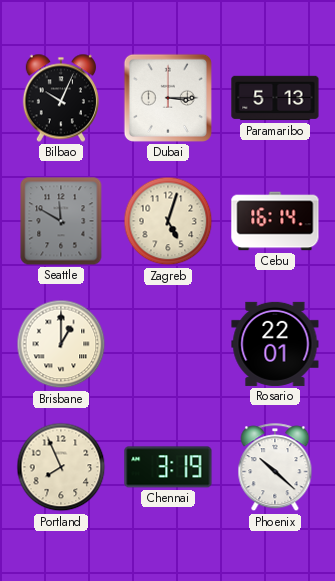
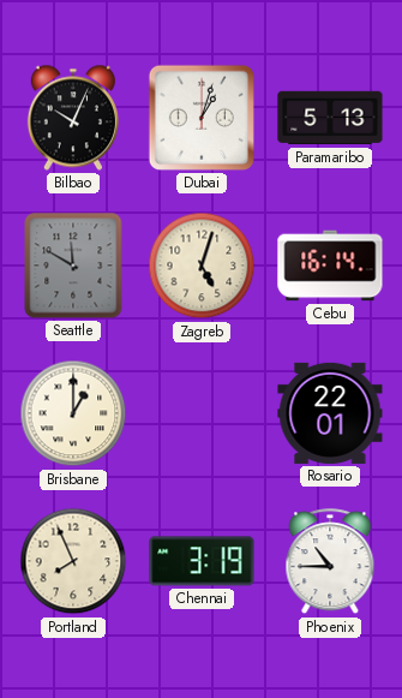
Dubai: 3:15 -> 1:03
Phoenix: 10:22 -> 10:45
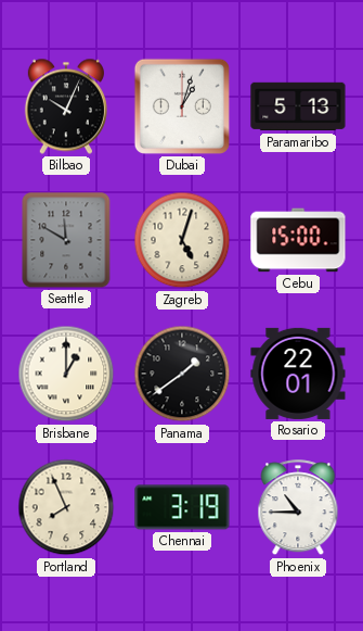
Cebu: 16:14 -> 15:00
Panama: none -> 1:39
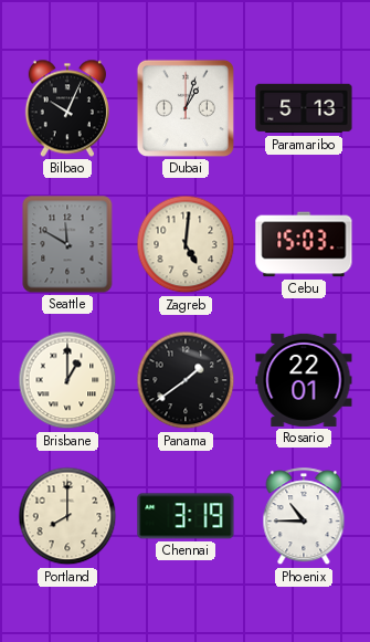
Zagreb: 5:03 -> 5:01
Cebu: 15:00 -> 15:03
Portland: 7:56 -> 8:00
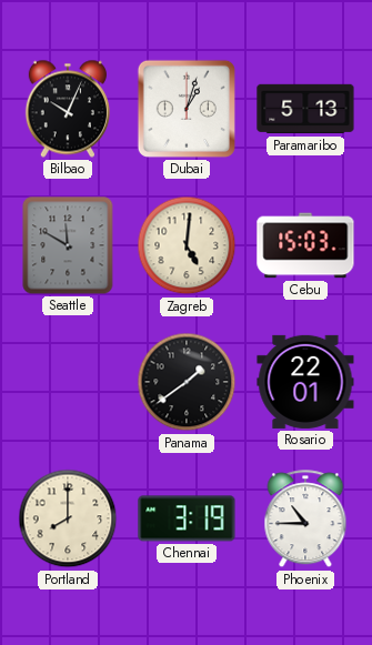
Brisbane: 1:00 -> none
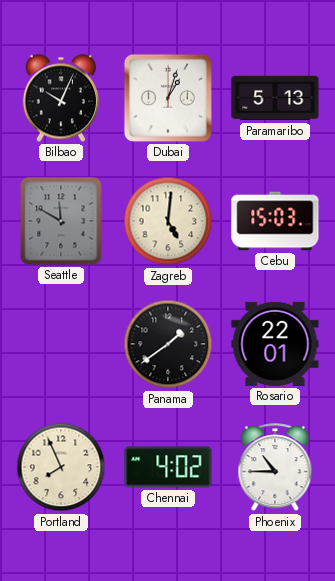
Portland: 8:00 -> 7:56
Chennai: 3:19 -> 4:02
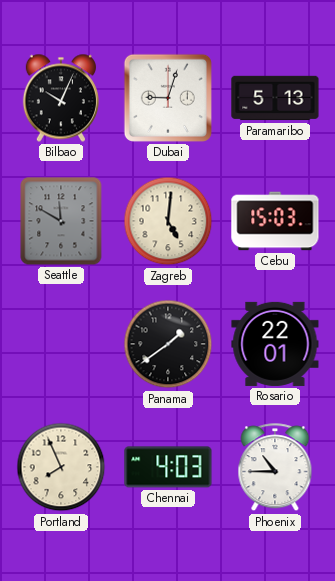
Dubai: 1:03 -> 9:03
Chennai: 4:02 -> 4:03
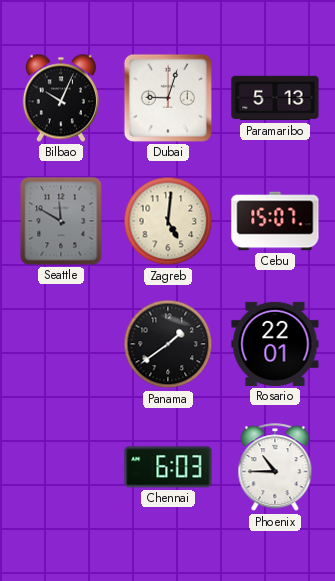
Cebu: 15:03 -> 15:07
Portland: 7:56 -> none
Chennai: 4:03 -> 6:03
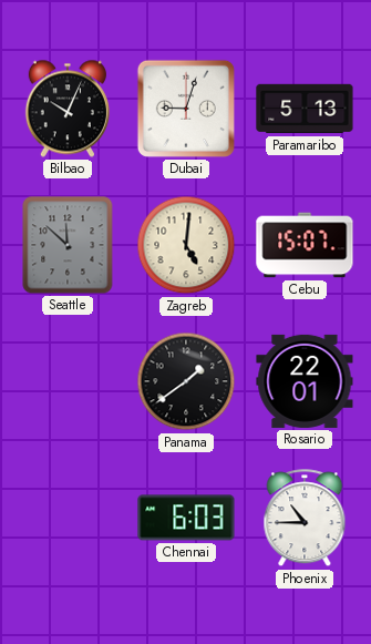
Seattle: 11:50 -> 11:52
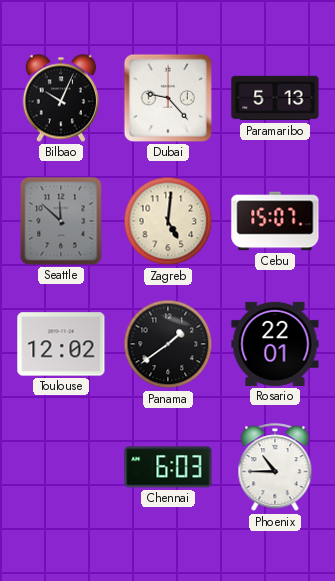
Dubai: 9:03 -> 9:23
Toulouse: none -> 12:02
